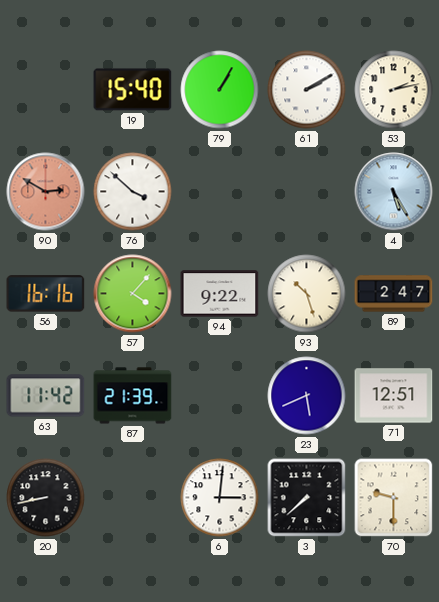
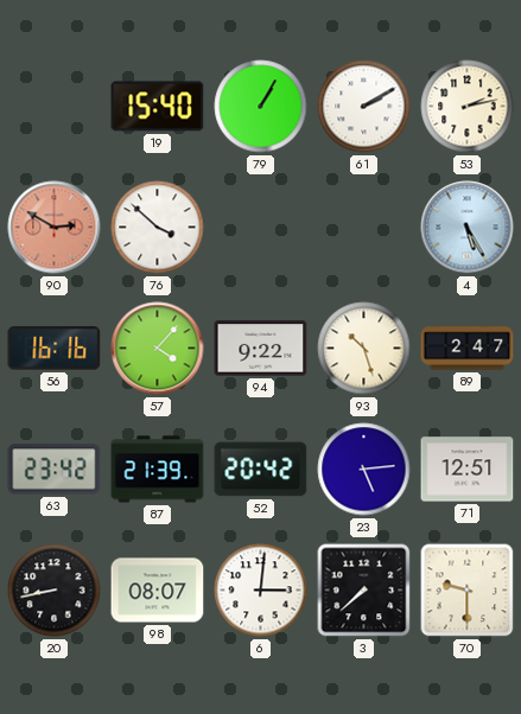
63: 11:42 -> 23:42
52: none -> 20:42
23: 5:41 -> 5:14
98: none -> 08:07
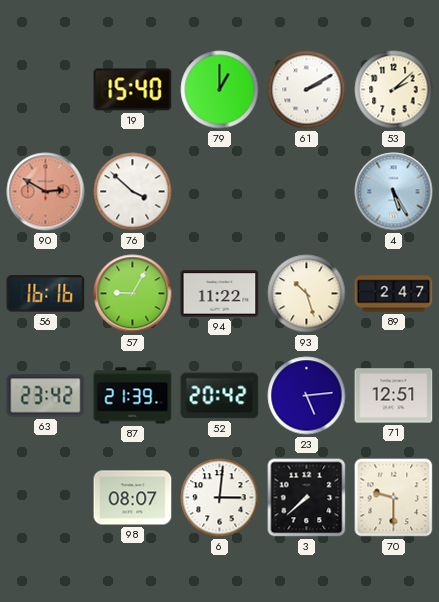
79: 1:05 -> 1:00
53: 2:13 -> 2:08
57: 4:07 -> 9:05
94: 9:22 -> 11:22
20: 8:43 -> none
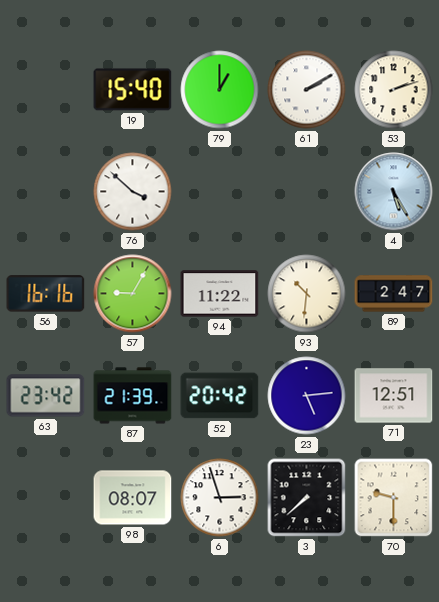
53: 2:08 -> 2:12
90: 2:50 -> none
93: 10:27 -> 10:31
6: 3:01 -> 2:57
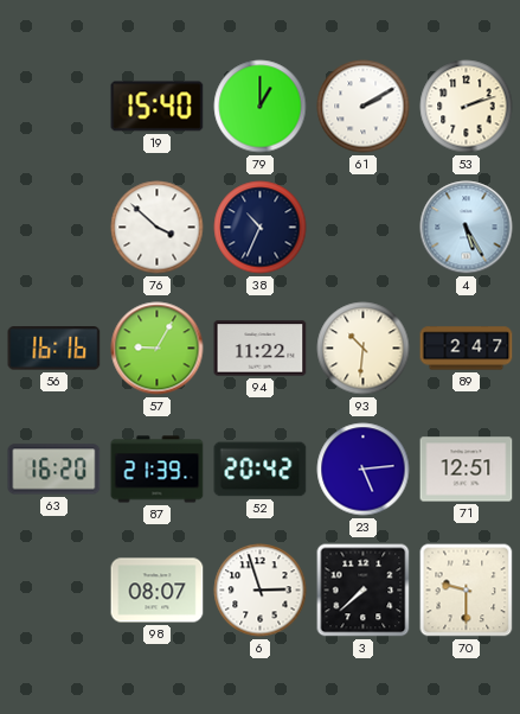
38: none -> 10:34
63: 23:42 -> 16:20
